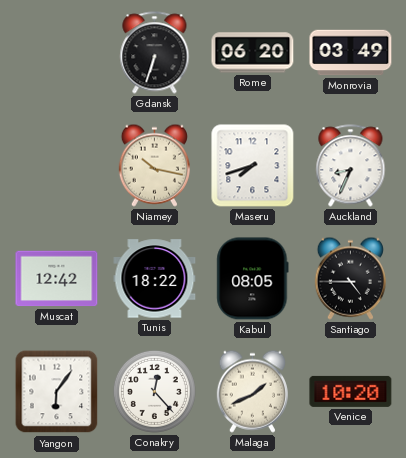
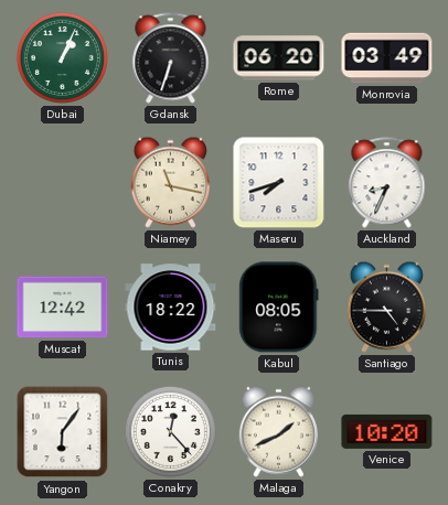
Dubai: none -> 1:04
Niamey: 10:17 -> 11:17
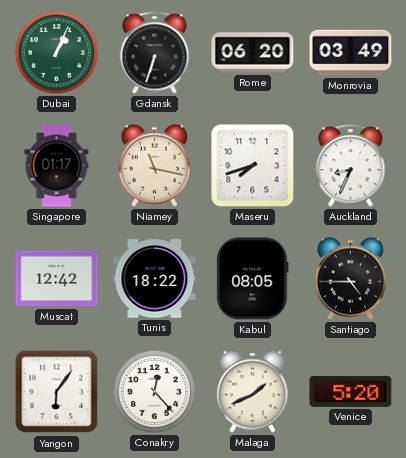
Singapore: none -> 01:17
Venice: 10:20 -> 5:20
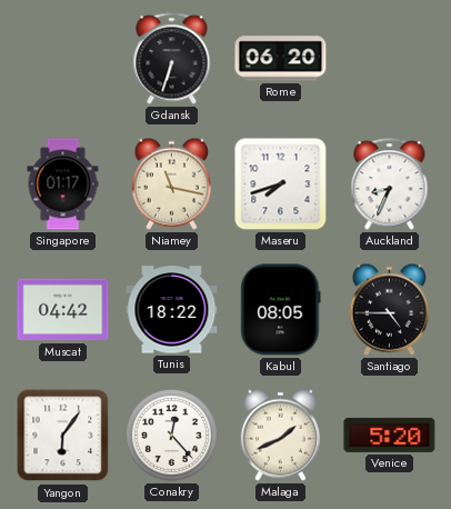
Dubai: 1:04 -> none
Monrovia: 03:49 -> none
Muscat: 12:42 -> 04:42
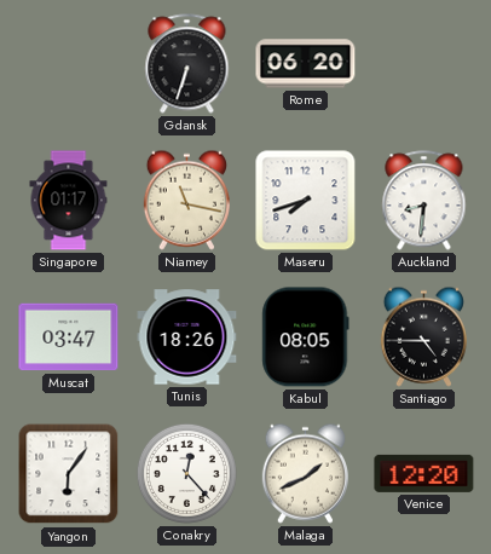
Auckland: 8:34 -> 8:31
Muscat: 04:42 -> 03:47
Tunis: 18:22 -> 18:26
Venice: 5:20 -> 12:20
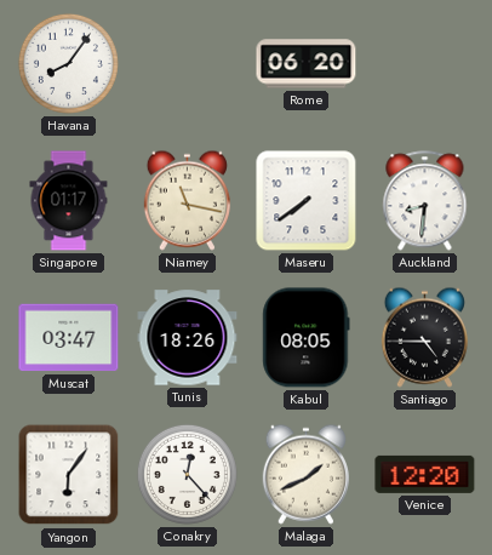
Havana: none -> 8:06
Gdansk: 6:33 -> none
Maseru: 7:42 -> 7:39
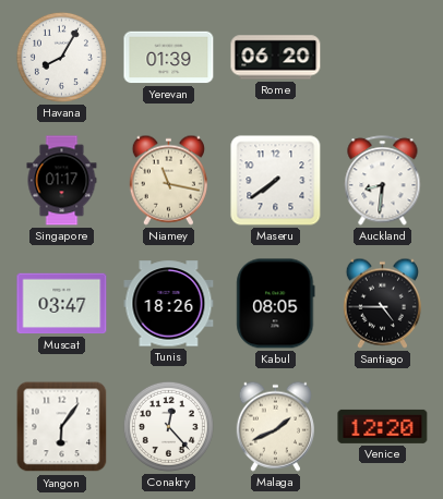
Havana: 8:06 -> 8:05
Yerevan: none -> 01:39
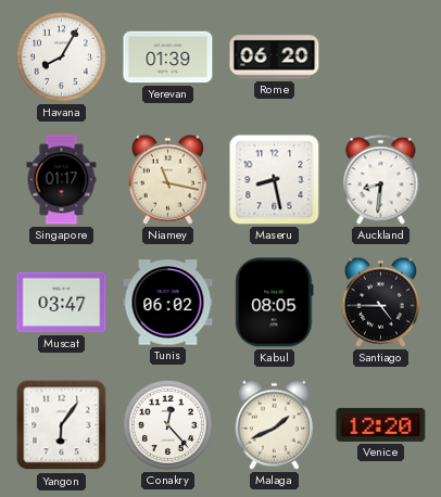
Maseru: 7:39 -> 8:28
Tunis: 18:26 -> 06:02
